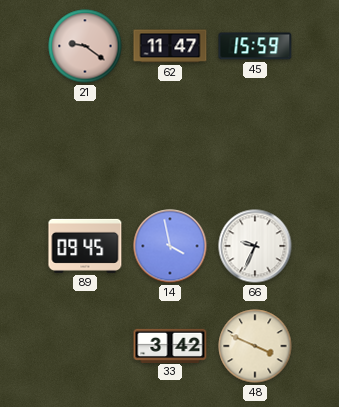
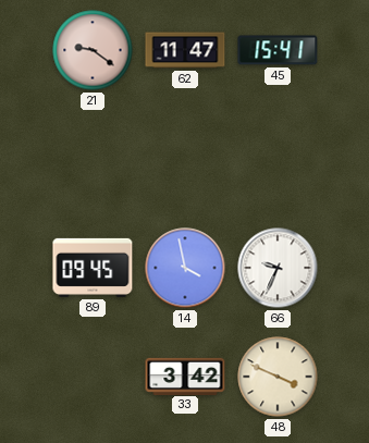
45: 15:59 -> 15:41
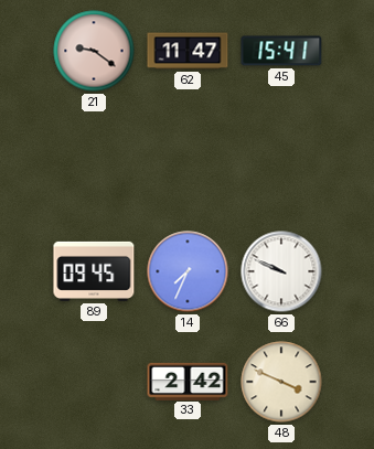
14: 3:58 -> 7:34
66: 9:34 -> 9:49
33: 3:42 -> 2:42
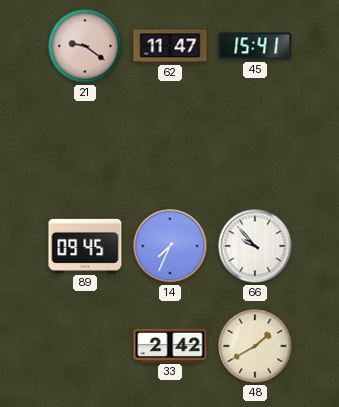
66: 9:49 -> 9:53
48: 3:49 -> 1:40
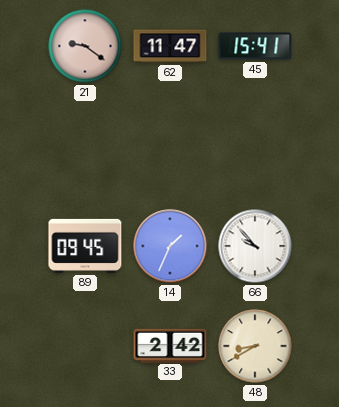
14: 7:34 -> 1:34
48: 1:40 -> 8:40
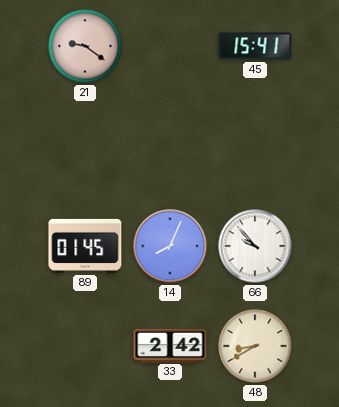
62: 11:47 -> none
89: 09:45 -> 01:45
14: 1:34 -> 8:04
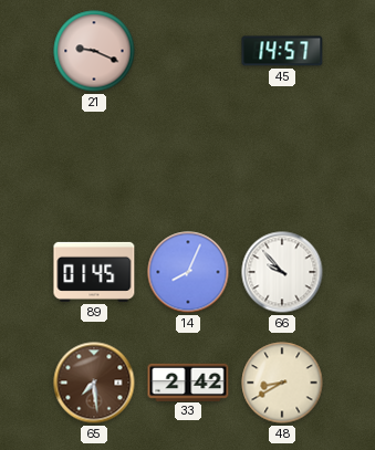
21: 9:21 -> 9:19
45: 15:41 -> 14:57
65: none -> 7:29
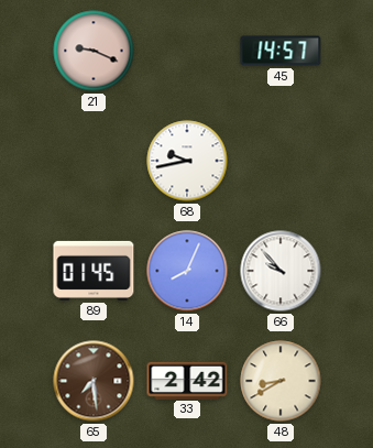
68: none -> 9:43
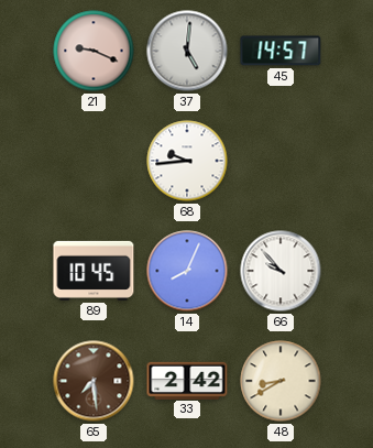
37: none -> 5:01
68: 9:43 -> 9:44
89: 01:45 -> 10:45
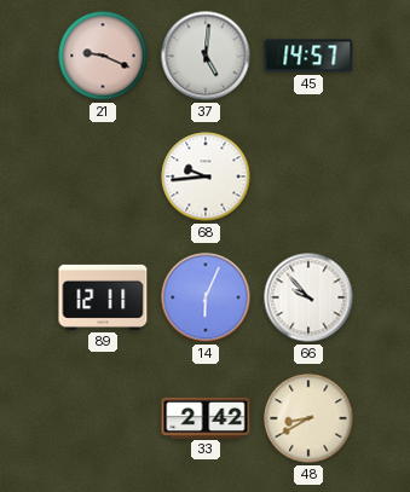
89: 10:45 -> 12:11
14: 8:04 -> 6:04
65: 7:29 -> none
